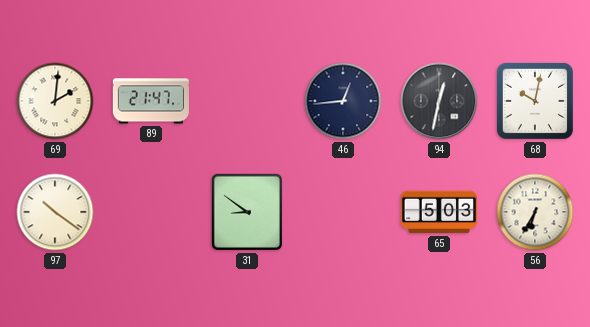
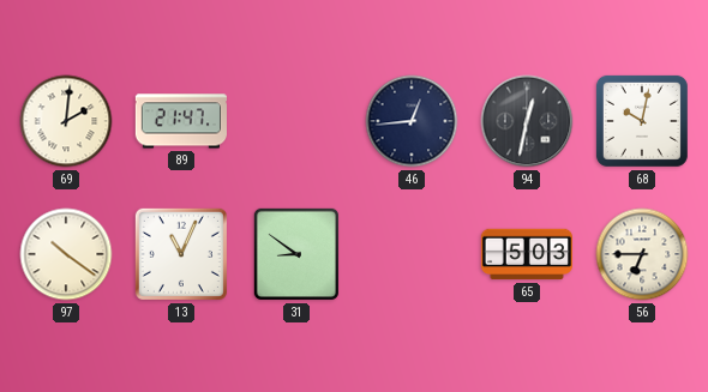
13: none -> 11:04
56: 6:35 -> 6:45
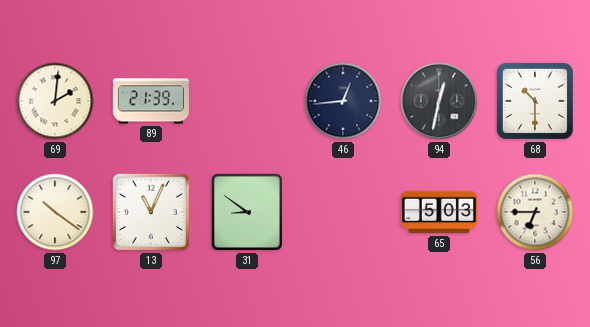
89: 21:47 -> 21:39
68: 10:02 -> 10:30
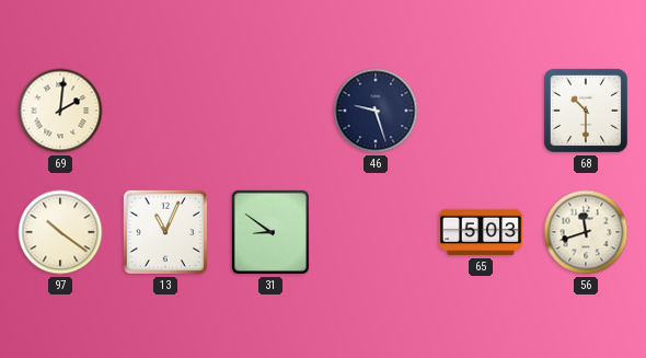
89: 21:39 -> none
46: 12:44 -> 9:27
94: 12:32 -> none
56: 6:45 -> 11:42
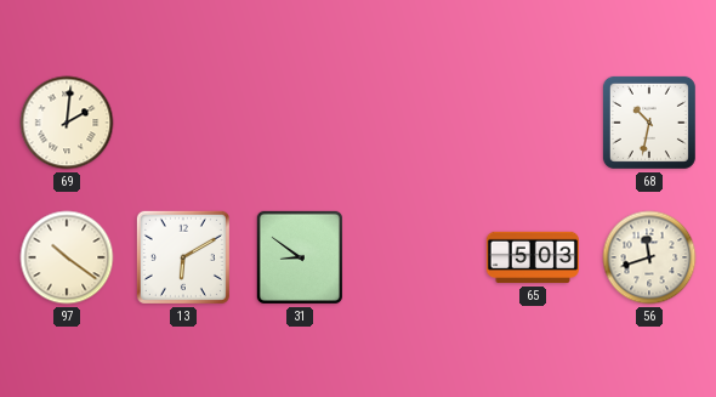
46: 9:27 -> none
68: 10:30 -> 10:32
13: 11:04 -> 6:10
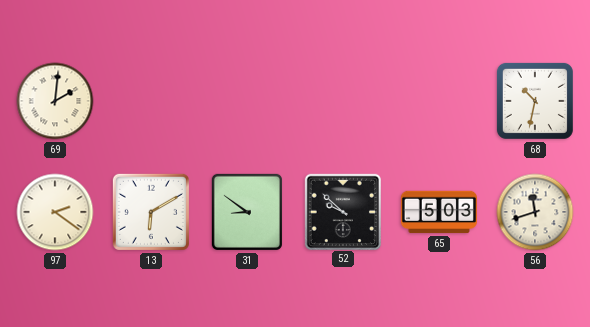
97: 10:21 -> 2:21
52: none -> 9:52
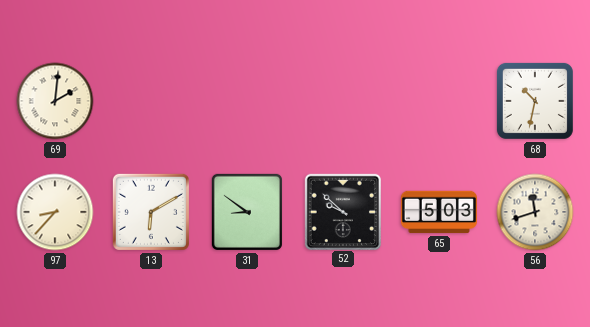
97: 2:21 -> 8:37
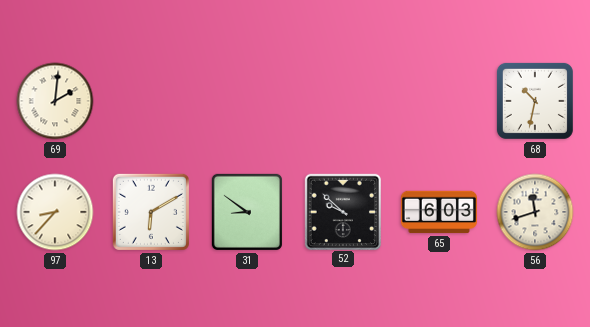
65: 5:03 -> 6:03
